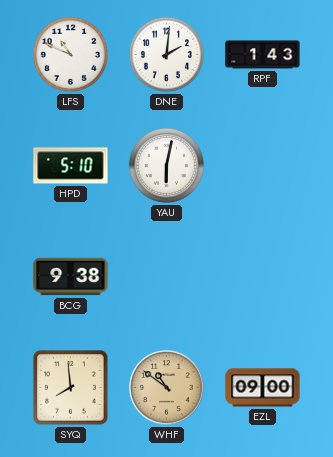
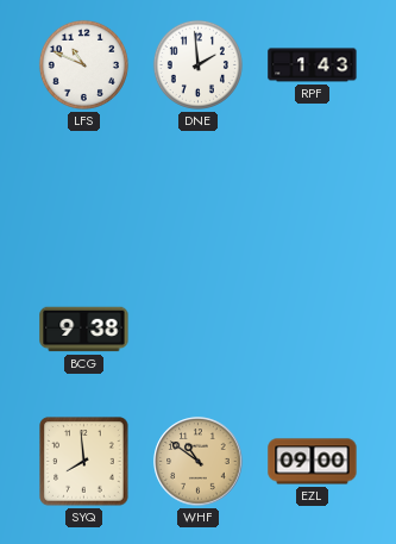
DNE: 2:01 -> 1:59
HPD: 5:10 -> none
YAU: 6:02 -> none
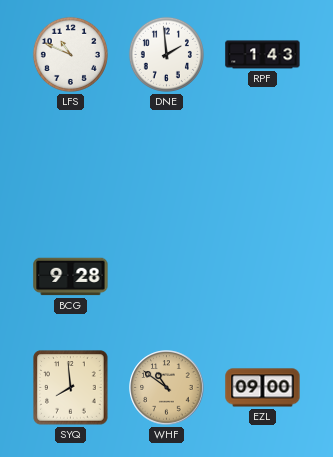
BCG: 9:38 -> 9:28
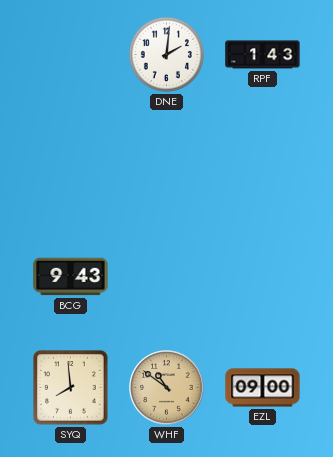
LFS: 10:49 -> none
DNE: 1:59 -> 2:01
BCG: 9:28 -> 9:43
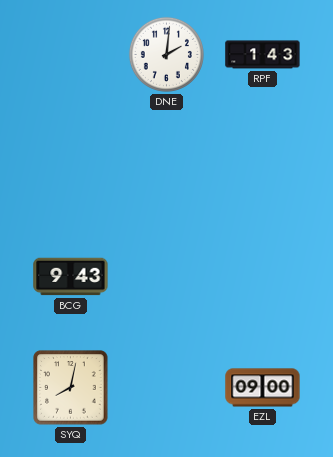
SYQ: 7:59 -> 8:02
WHF: 10:51 -> none
